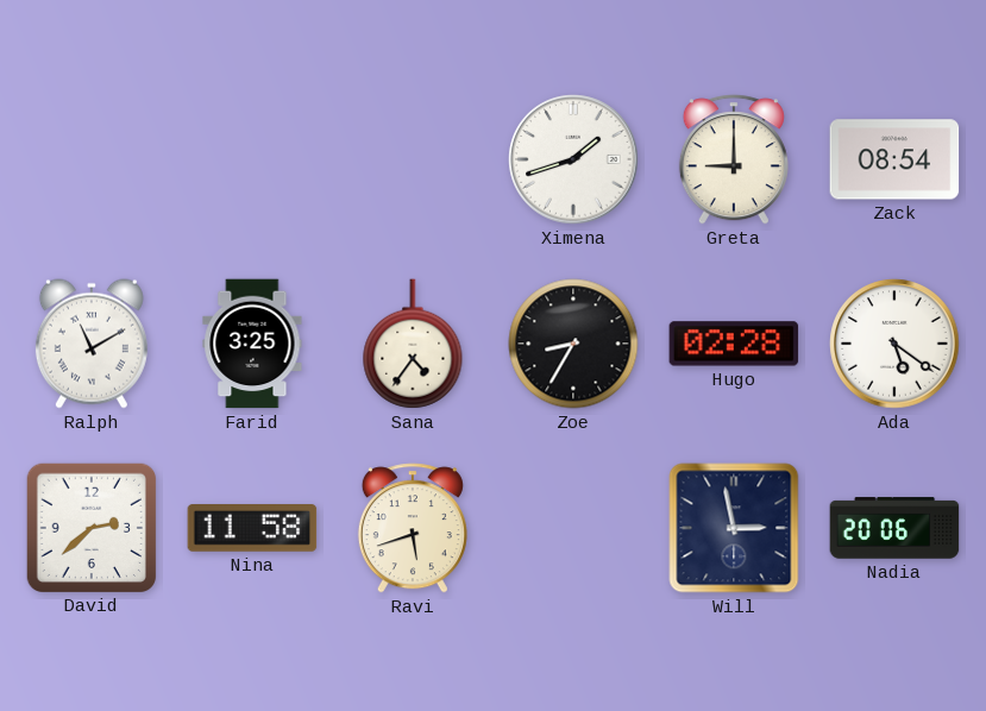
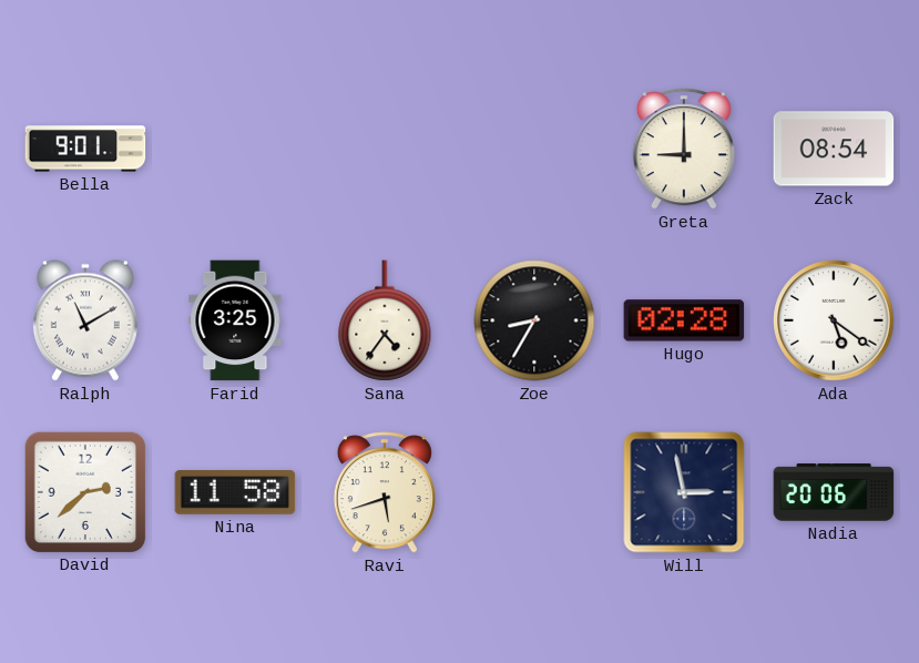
Bella: none -> 9:01
Ximena: 1:42 -> none
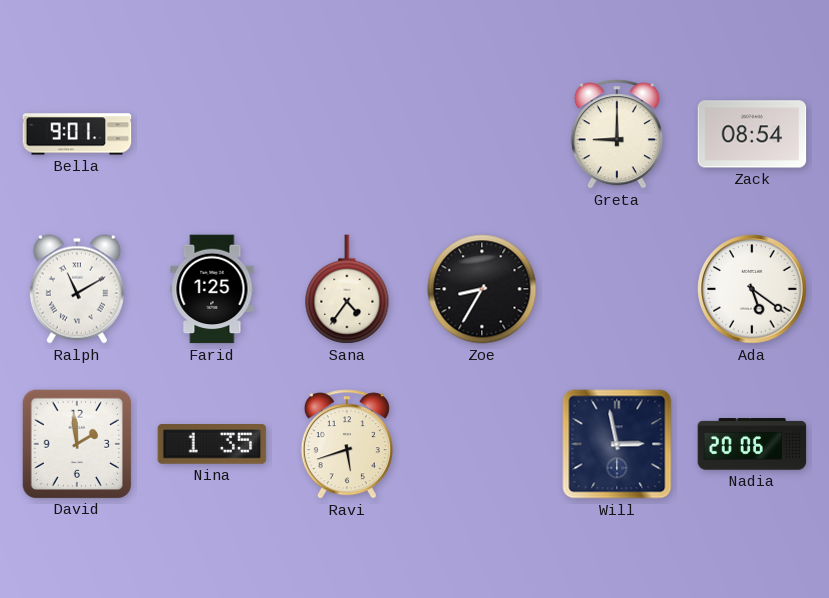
Farid: 3:25 -> 1:25
Hugo: 02:28 -> none
David: 2:38 -> 1:59
Nina: 11:58 -> 1:35
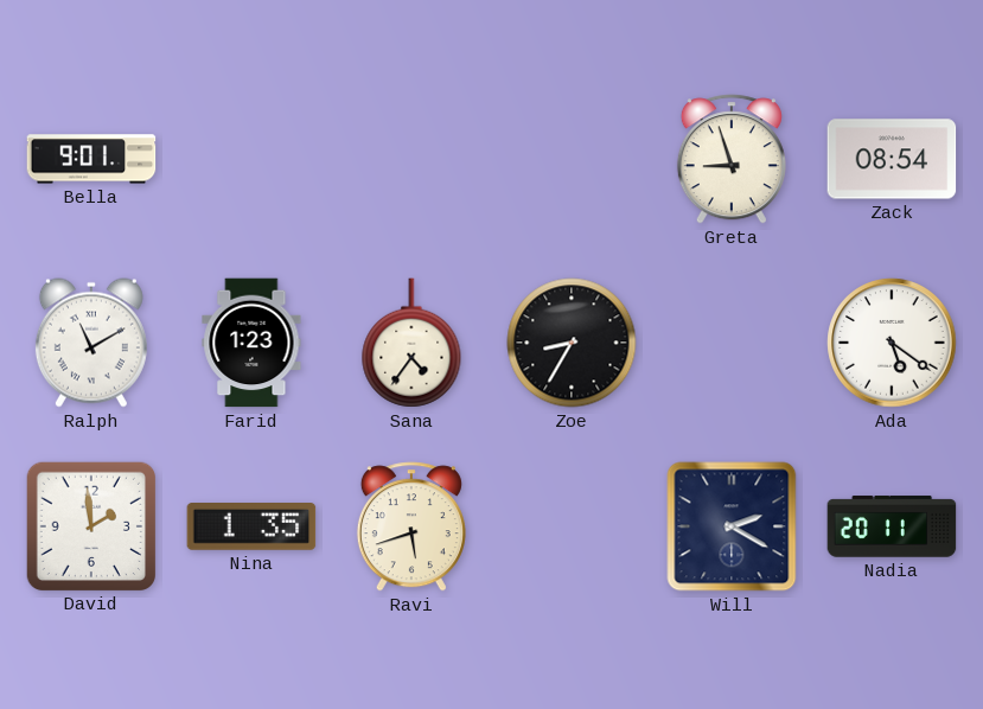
Greta: 9:00 -> 8:57
Farid: 1:25 -> 1:23
Will: 2:58 -> 2:20
Nadia: 20:06 -> 20:11
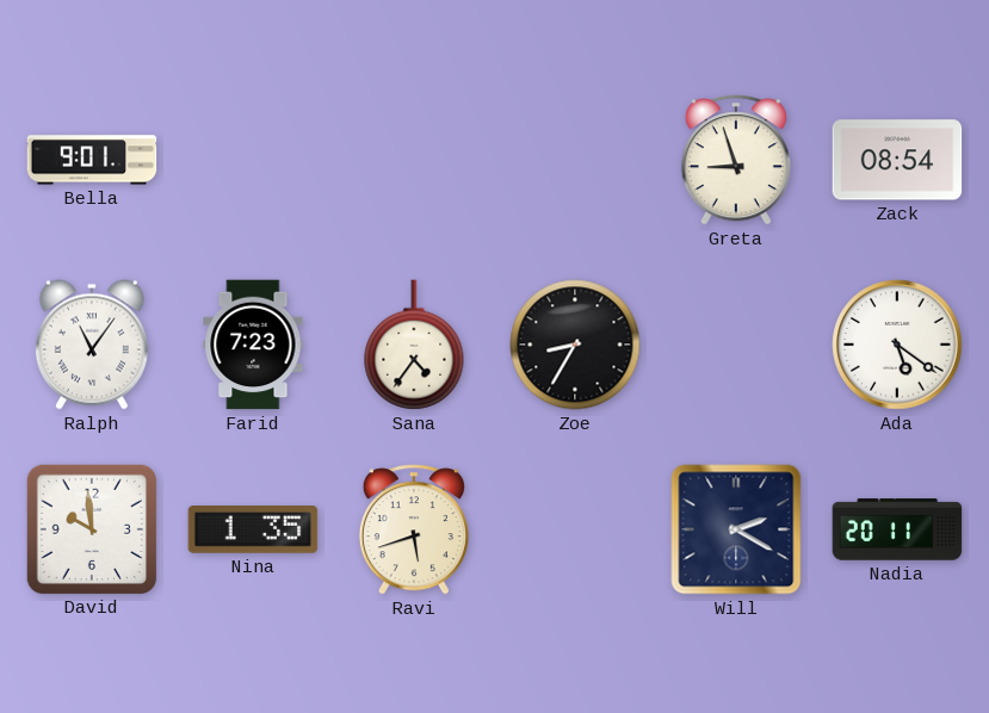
Ralph: 11:10 -> 11:06
Farid: 1:23 -> 7:23
David: 1:59 -> 9:59
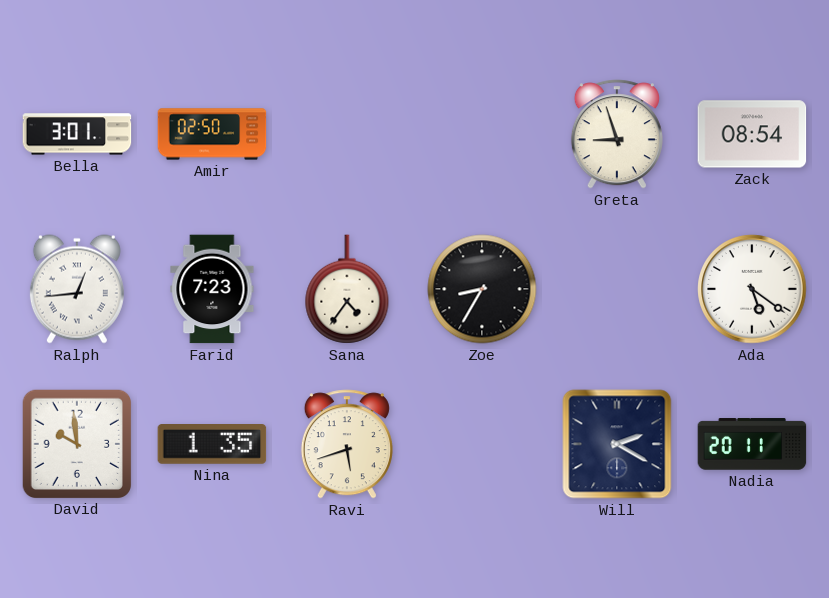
Bella: 9:01 -> 3:01
Amir: none -> 02:50
Ralph: 11:06 -> 12:44
